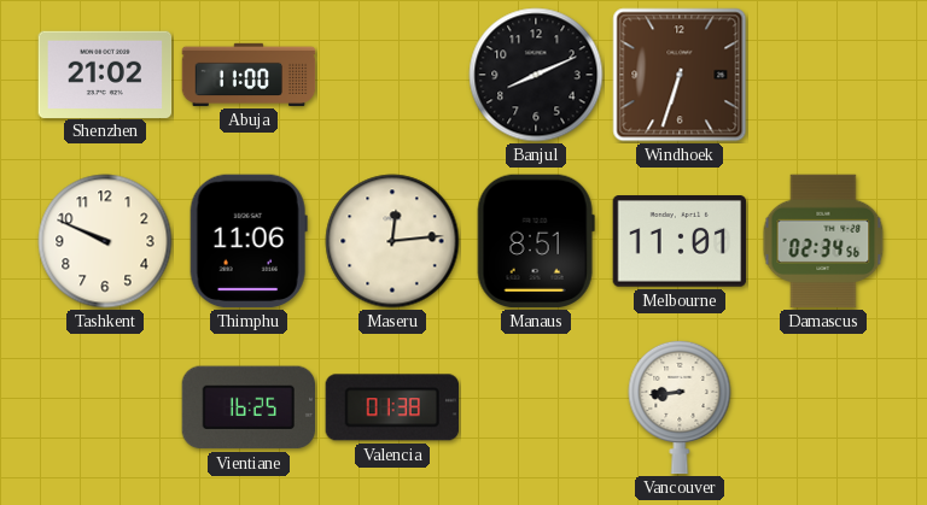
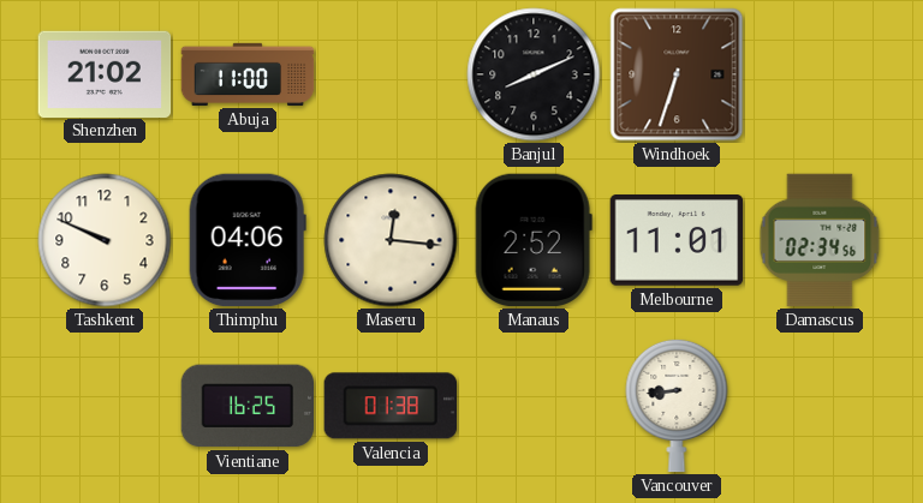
Thimphu: 11:06 -> 04:06
Maseru: 12:14 -> 12:16
Manaus: 8:51 -> 2:52
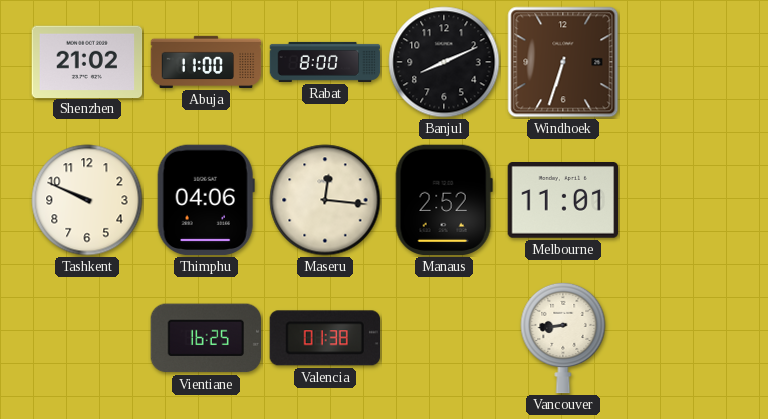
Rabat: none -> 8:00
Damascus: 02:34 -> none
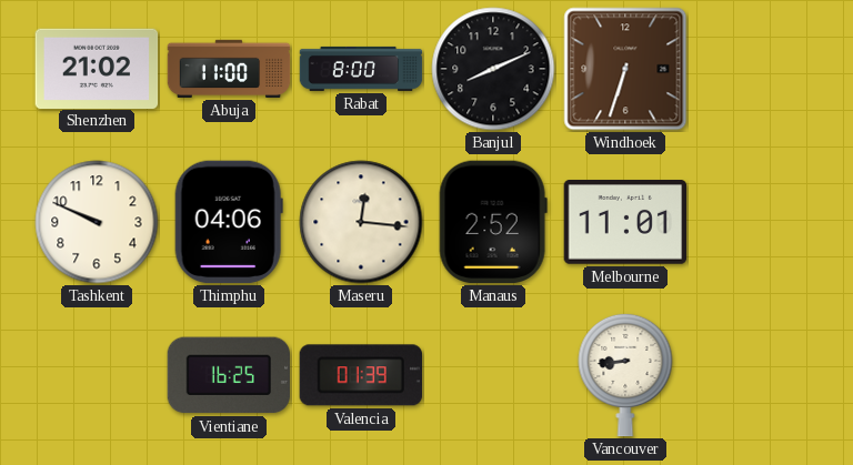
Valencia: 01:38 -> 01:39
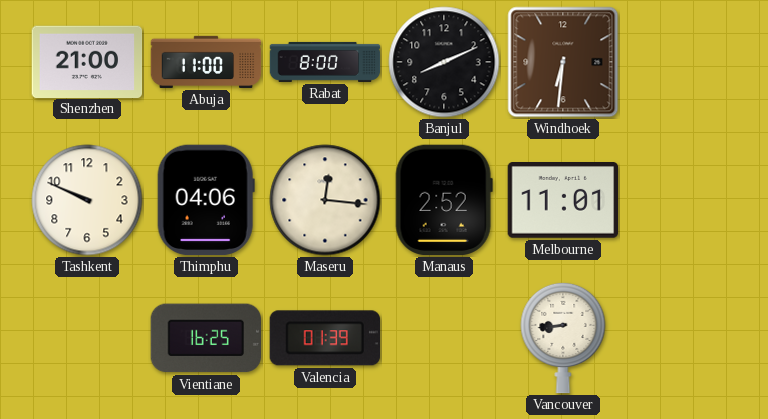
Shenzhen: 21:02 -> 21:00
Windhoek: 6:33 -> 6:31
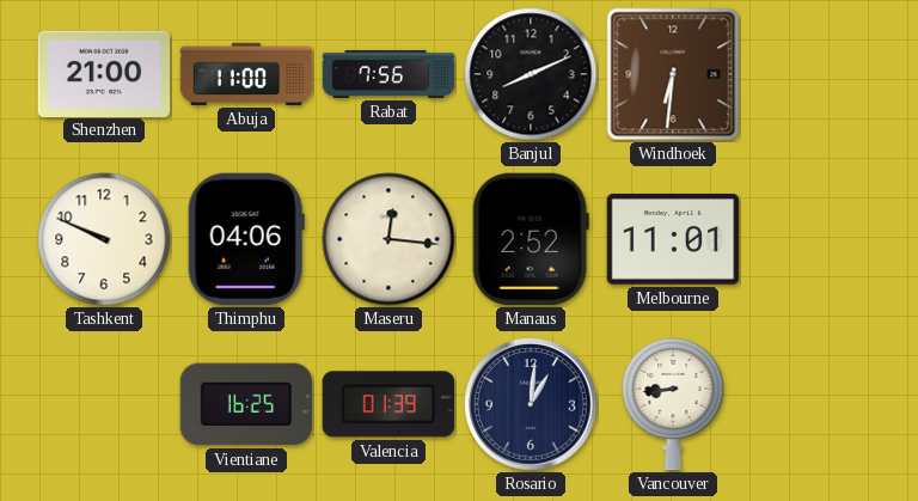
Rabat: 8:00 -> 7:56
Rosario: none -> 1:01
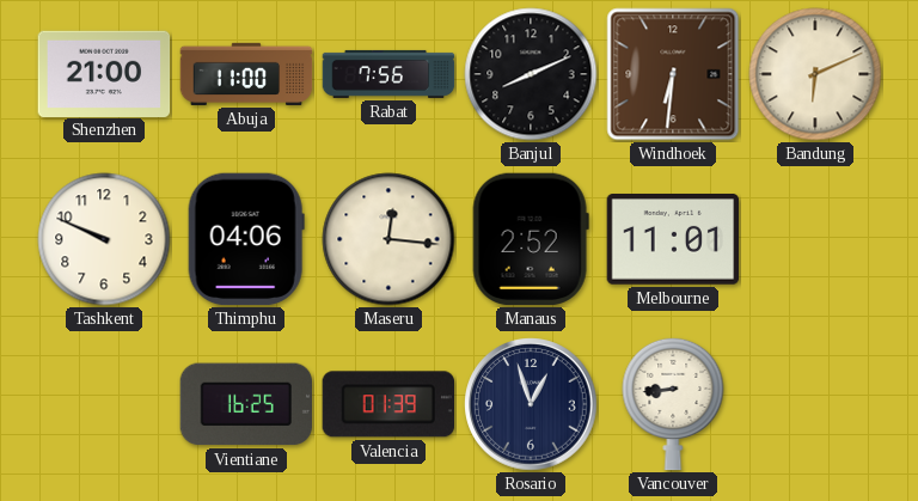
Bandung: none -> 6:11
Rosario: 1:01 -> 12:57
